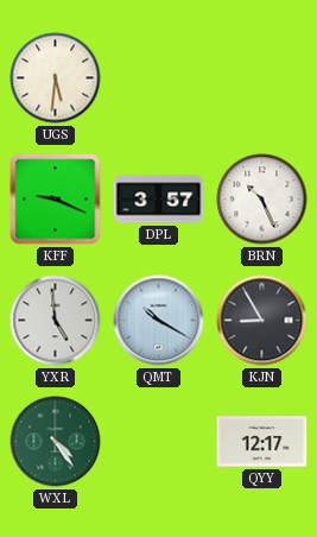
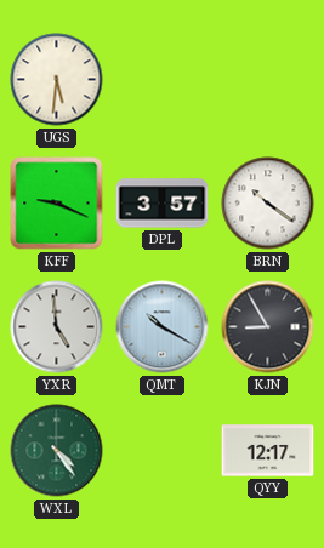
BRN: 10:26 -> 10:21
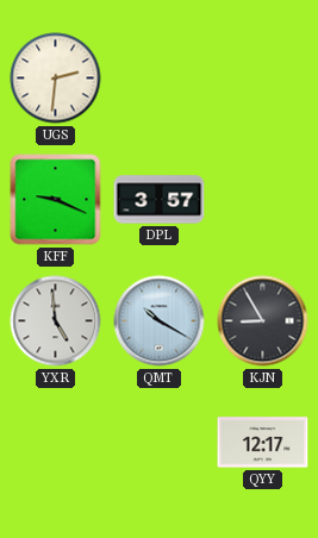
UGS: 5:31 -> 2:31
BRN: 10:21 -> none
WXL: 4:24 -> none
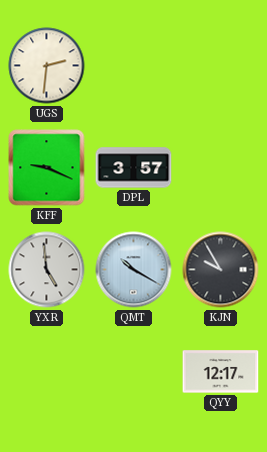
KJN: 8:55 -> 9:55
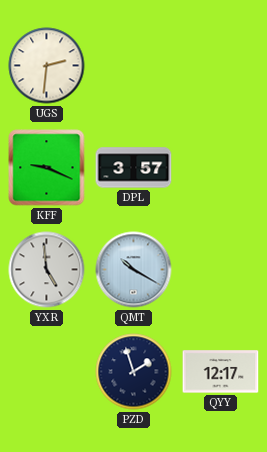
KJN: 9:55 -> none
PZD: none -> 1:57
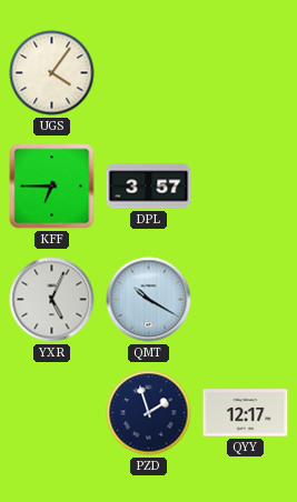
UGS: 2:31 -> 4:06
KFF: 9:19 -> 6:45
YXR: 4:59 -> 5:04
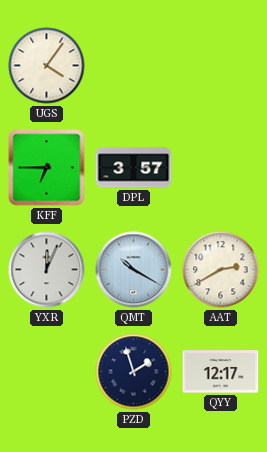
YXR: 5:04 -> 12:04
AAT: none -> 2:40
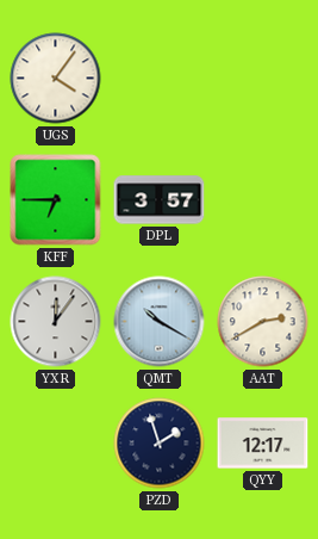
YXR: 12:04 -> 12:06
